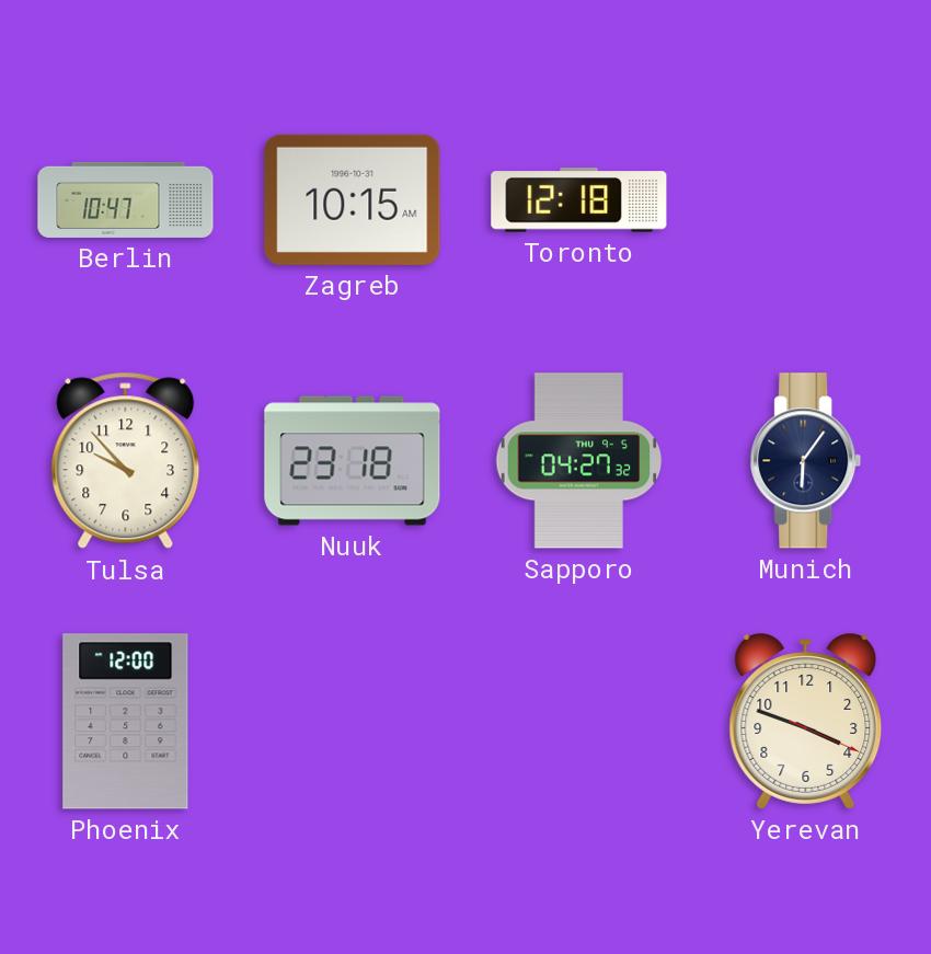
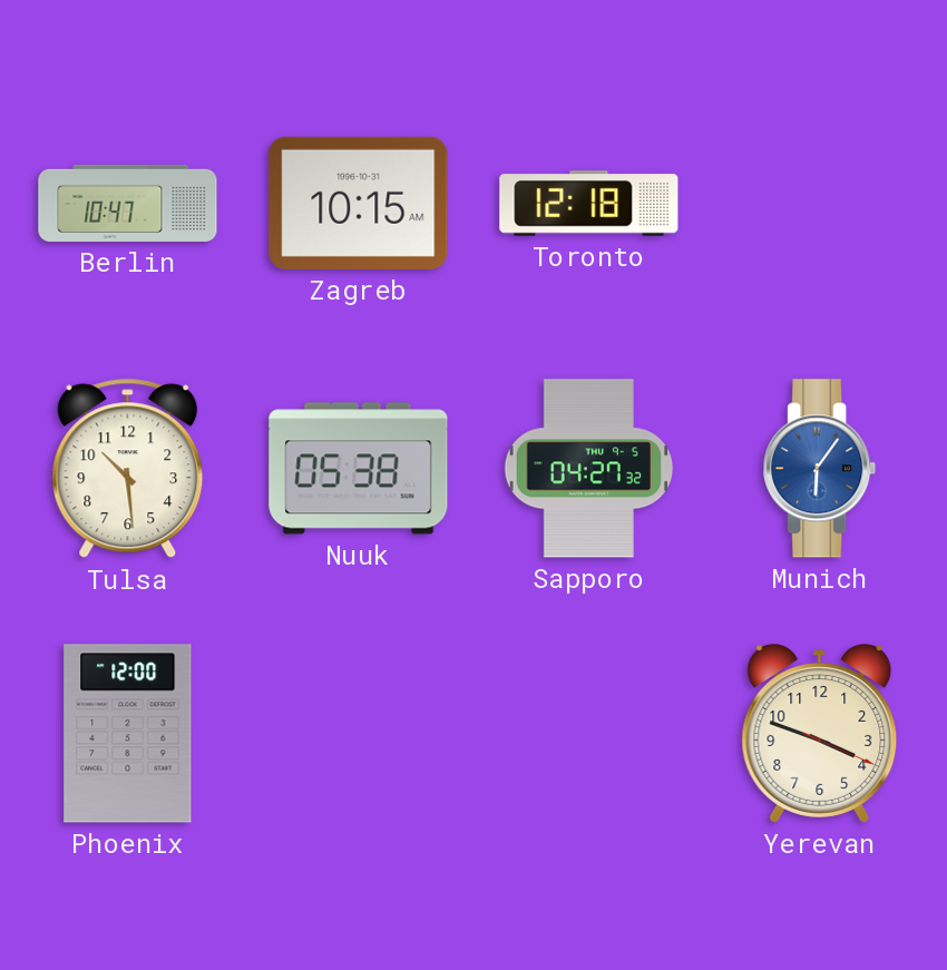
Tulsa: 9:53 -> 10:29
Nuuk: 23:18 -> 05:38
Munich dial: navy -> blue
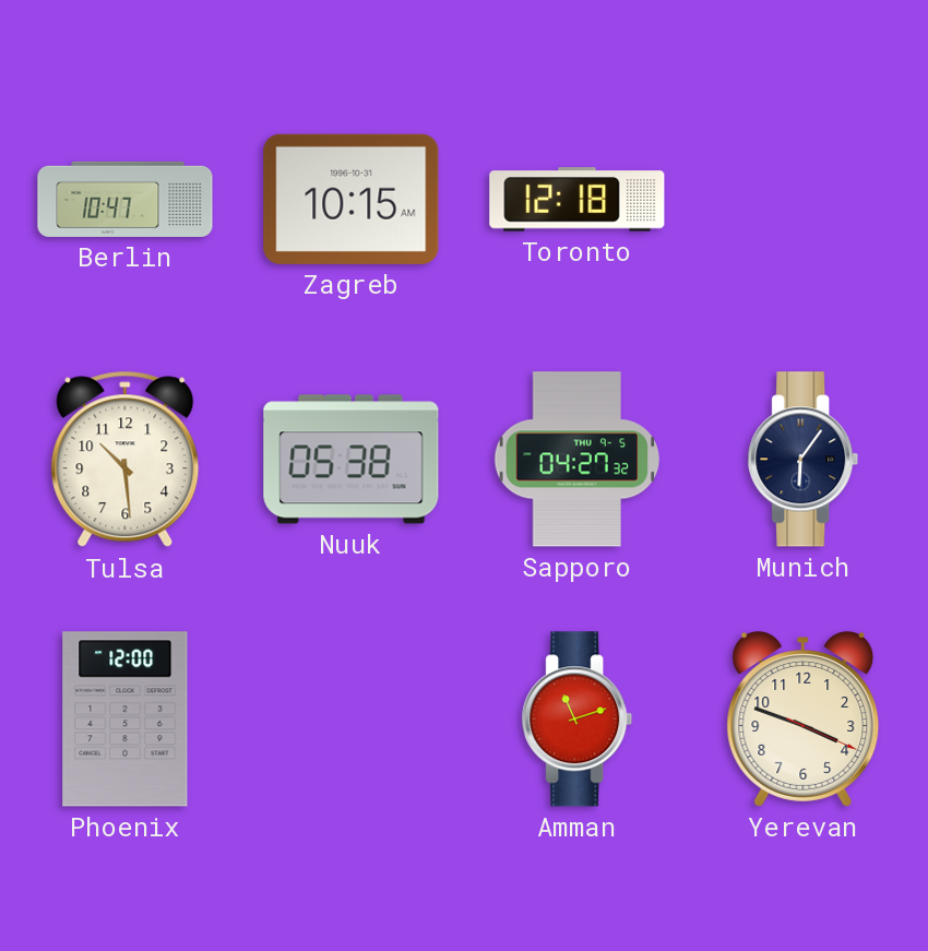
Munich dial: blue -> navy
Amman: none -> 11:12
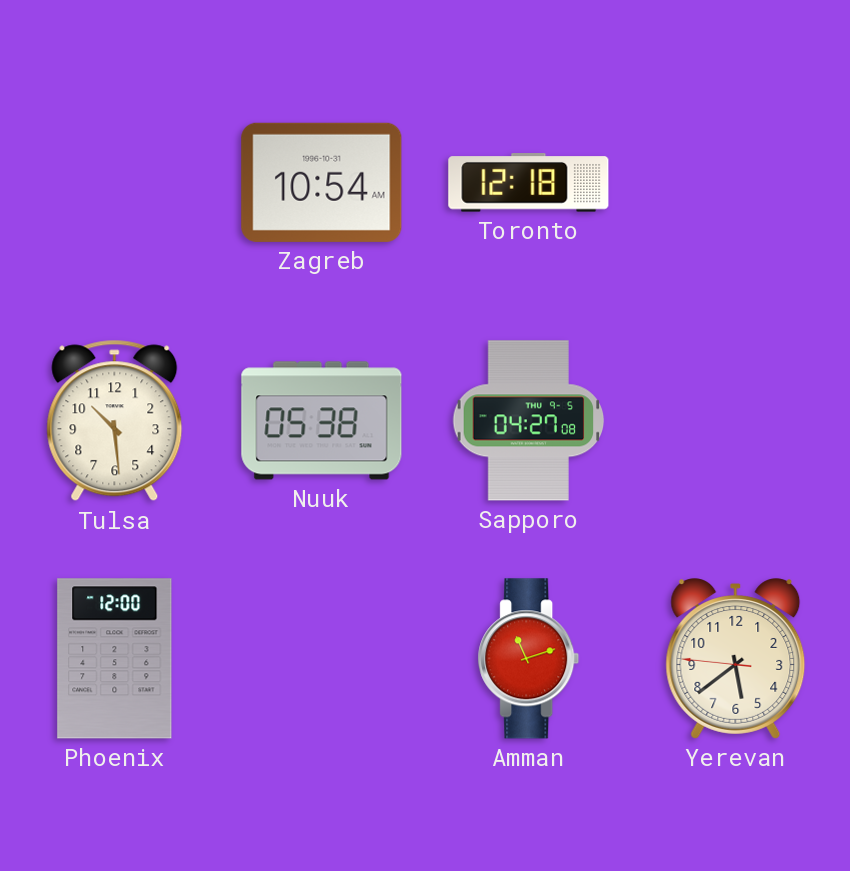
Berlin: 10:47 -> none
Zagreb: 10:15 -> 10:54
Sapporo: 04:27:32 -> 04:27:08
Munich: 6:06 -> none
Yerevan: 3:48 -> 5:38
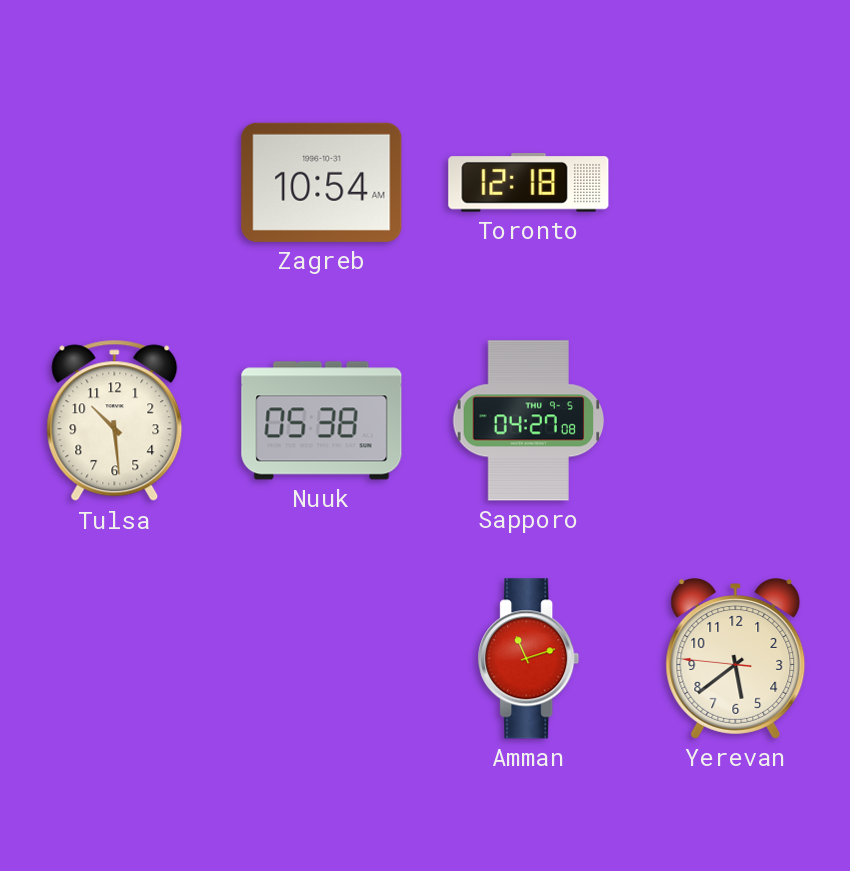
Phoenix: 12:00 -> none
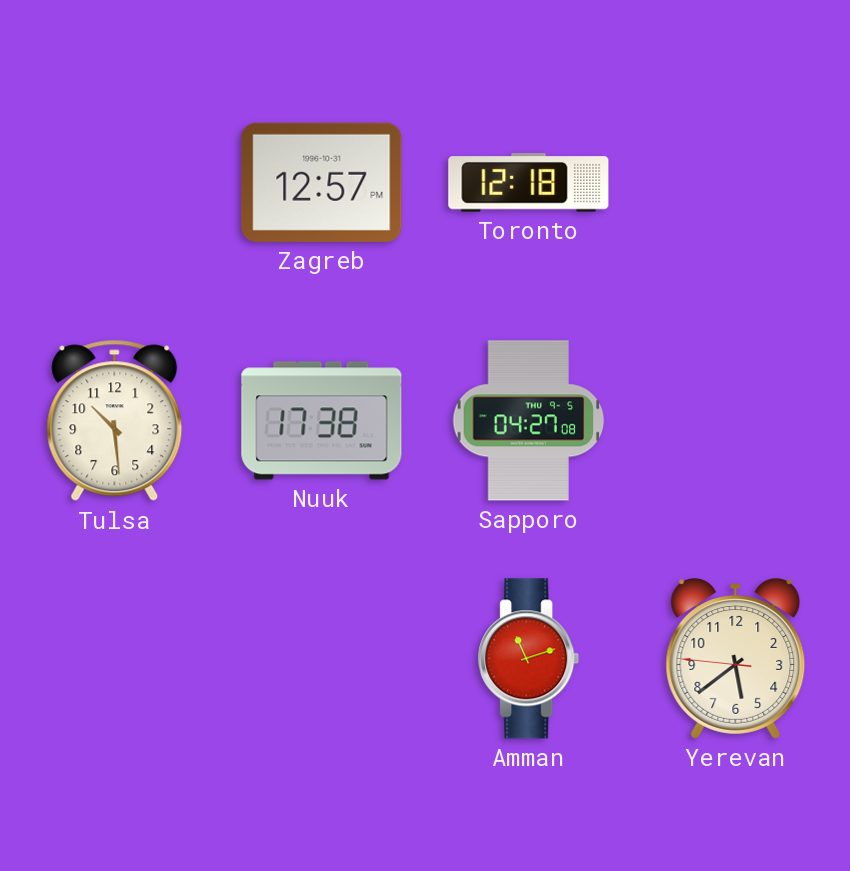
Zagreb: 10:54 -> 12:57
Nuuk: 05:38 -> 17:38
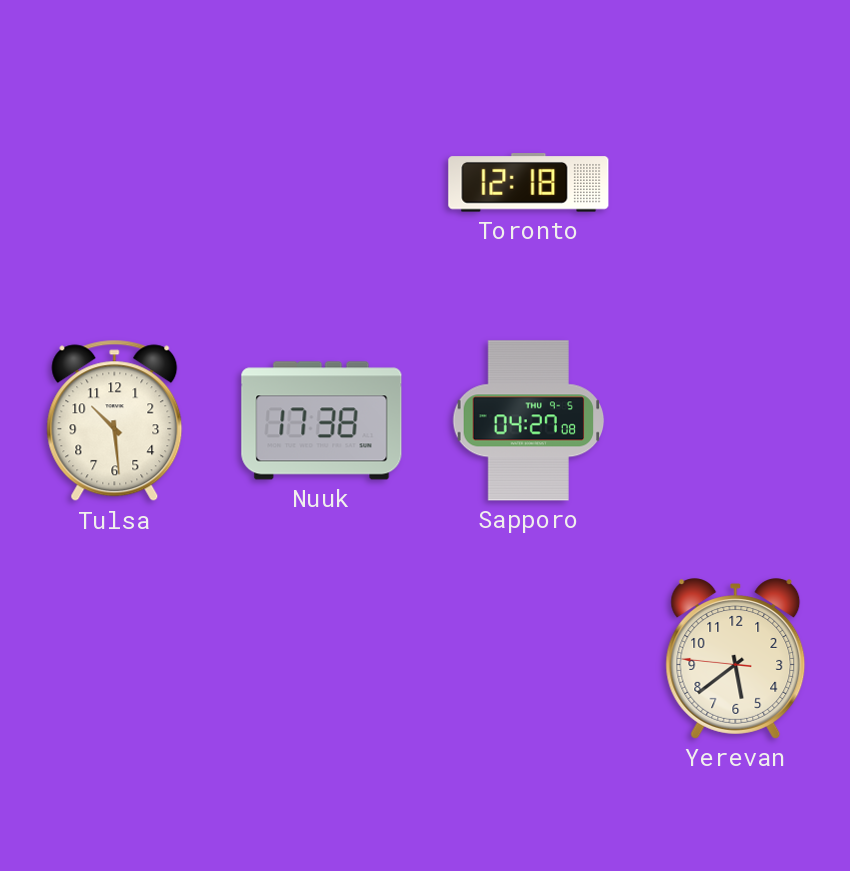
Zagreb: 12:57 -> none
Amman: 11:12 -> none
